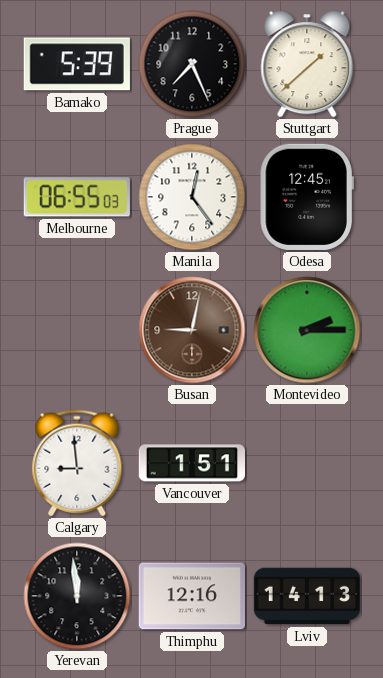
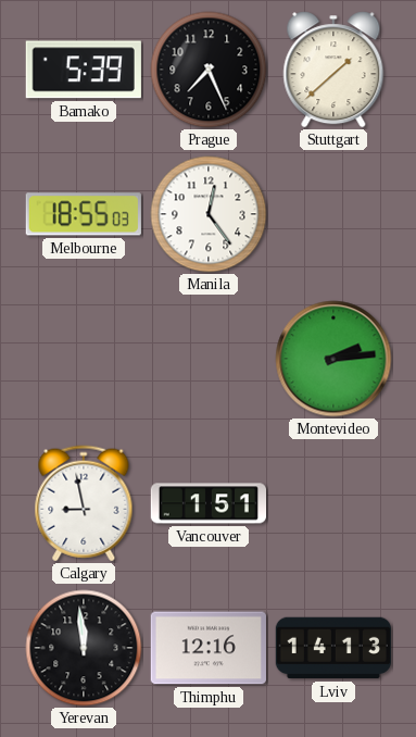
Melbourne: 06:55 -> 18:55
Odesa: 12:45 -> none
Busan: 9:02 -> none
Montevideo: 2:15 -> 2:14
Calgary: 8:59 -> 8:58
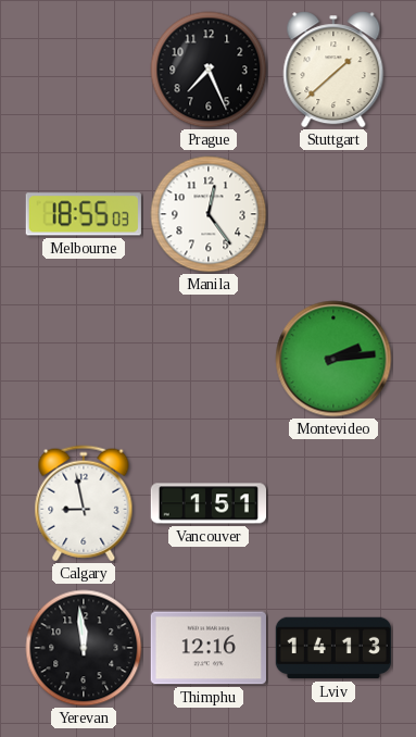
Bamako: 5:39 -> none
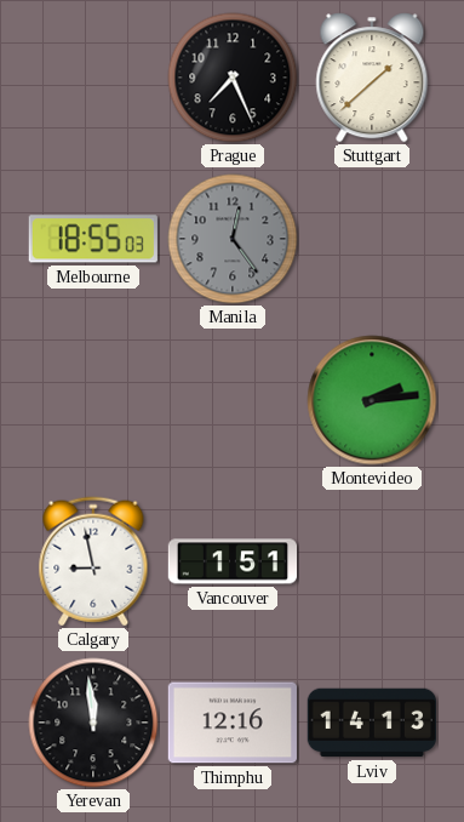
Manila dial: white -> grey
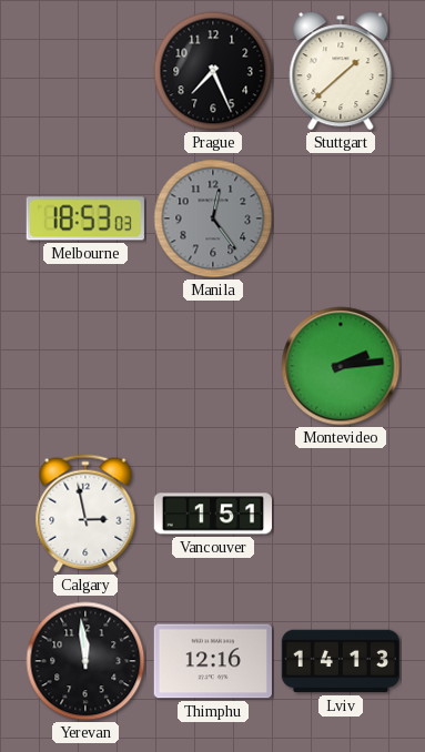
Melbourne: 18:55 -> 18:53
Calgary: 8:58 -> 2:58
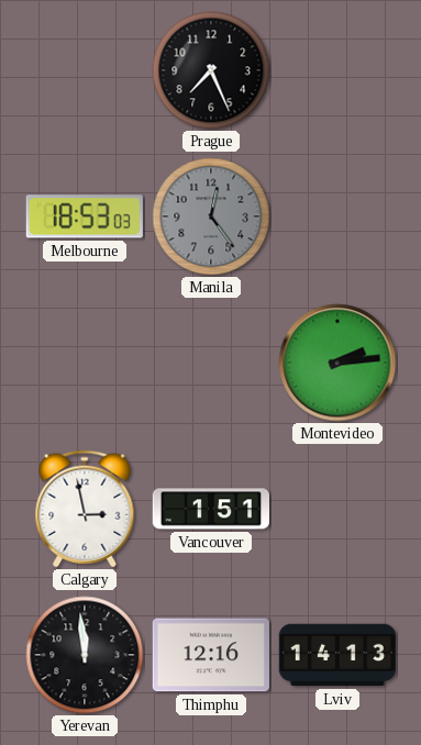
Stuttgart: 1:38 -> none
